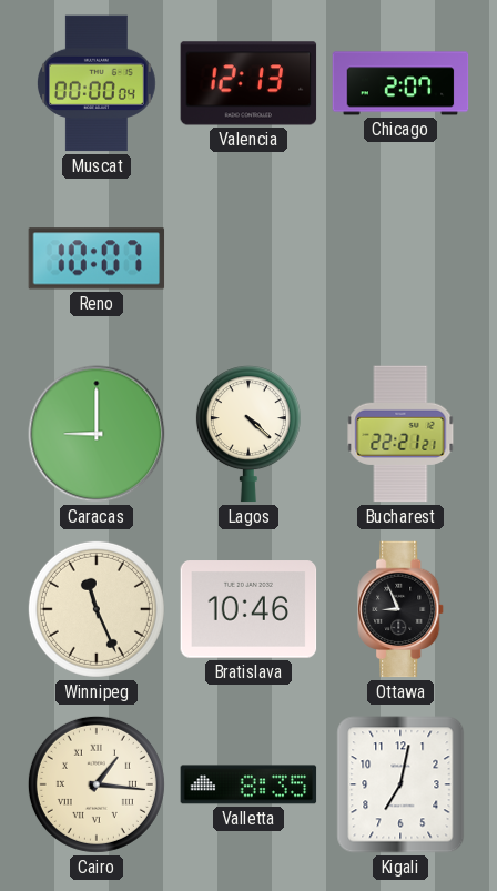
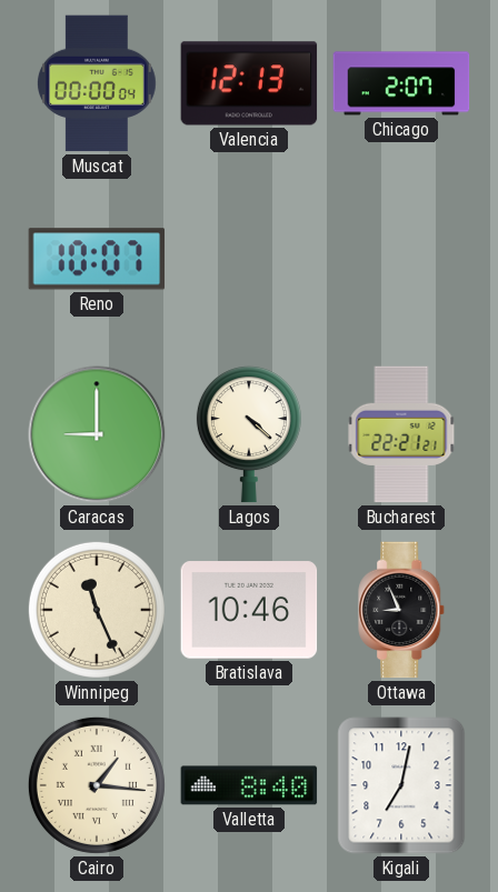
Valletta: 8:35 -> 8:40
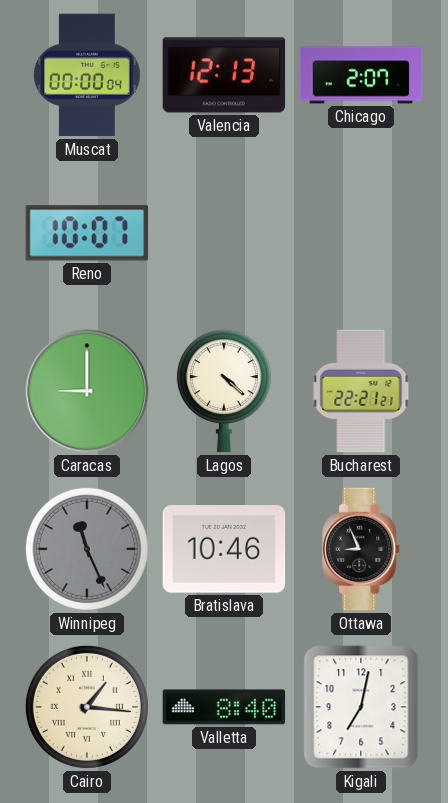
Winnipeg dial: cream -> grey
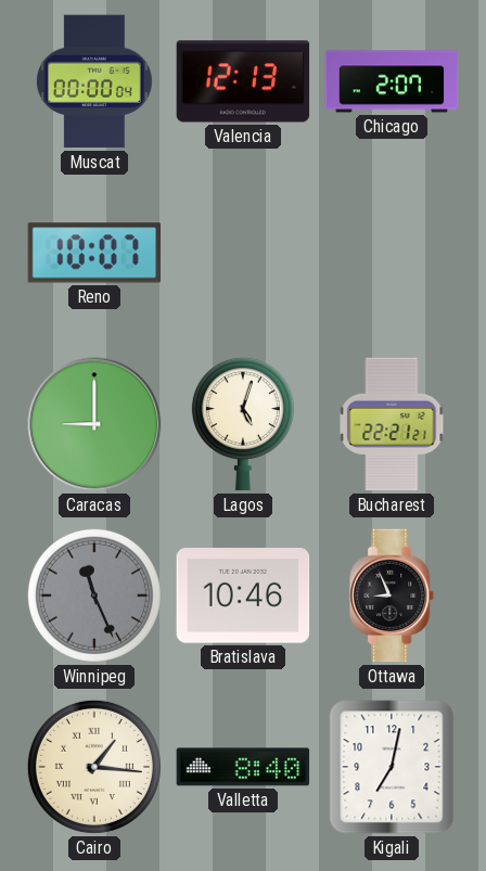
Lagos: 4:22 -> 5:03
